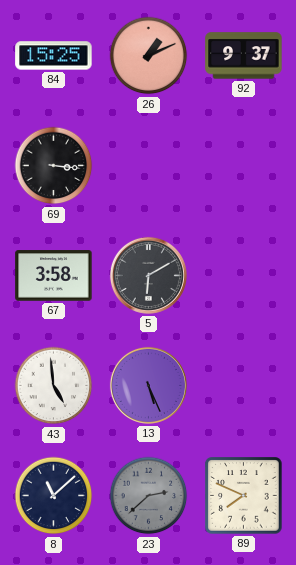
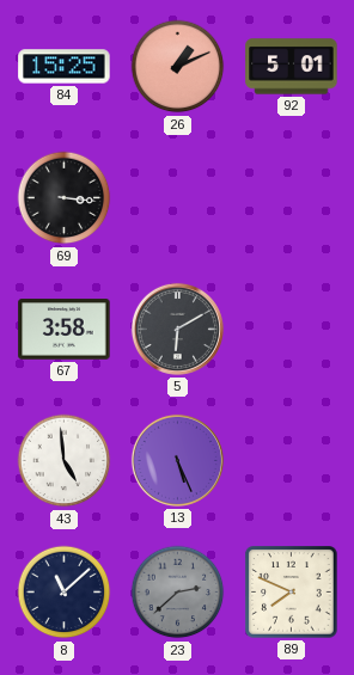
92: 9:37 -> 5:01
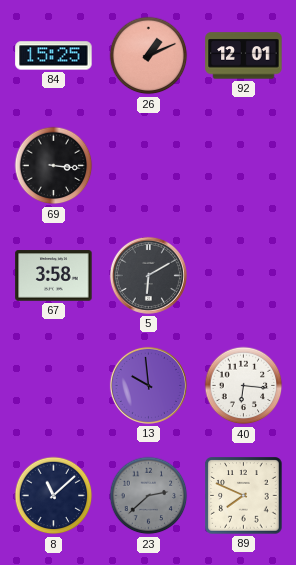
92: 5:01 -> 12:01
43: 4:59 -> none
13: 5:26 -> 9:59
40: none -> 6:16
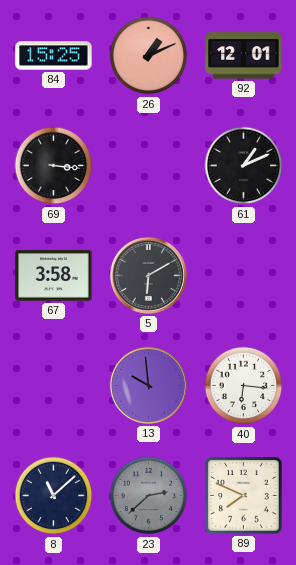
61: none -> 1:11
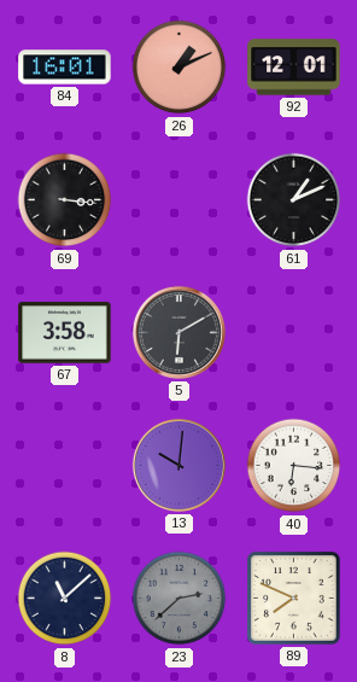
84: 15:25 -> 16:01
13: 9:59 -> 10:01
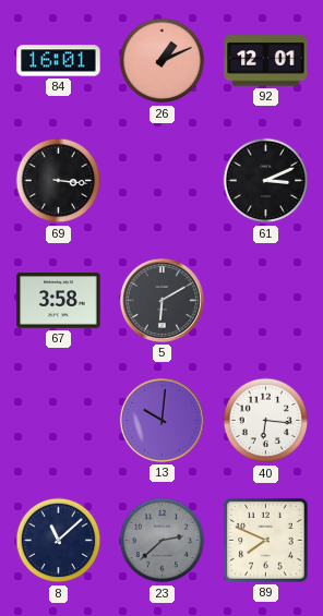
61: 1:11 -> 3:11
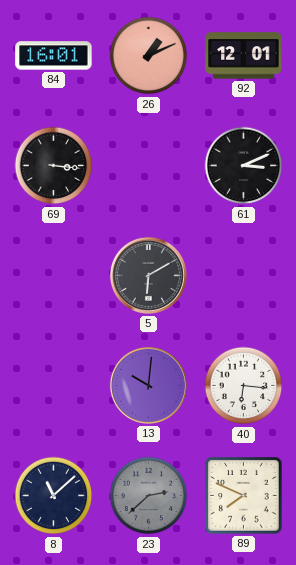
67: 3:58 -> none
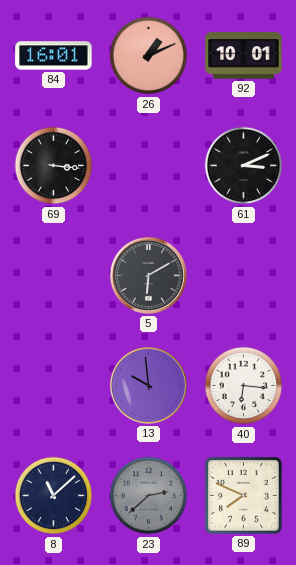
92: 12:01 -> 10:01
13: 10:01 -> 9:59
